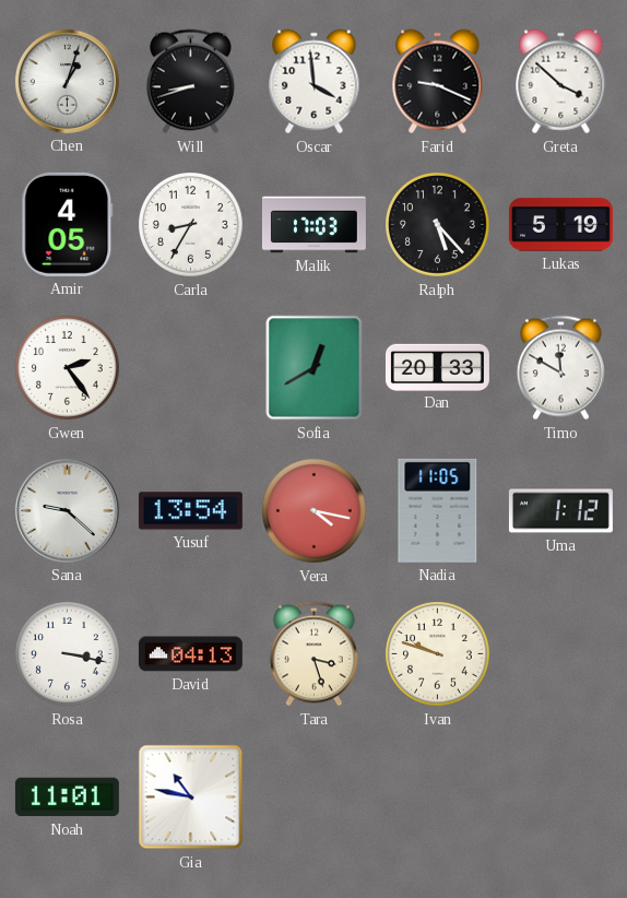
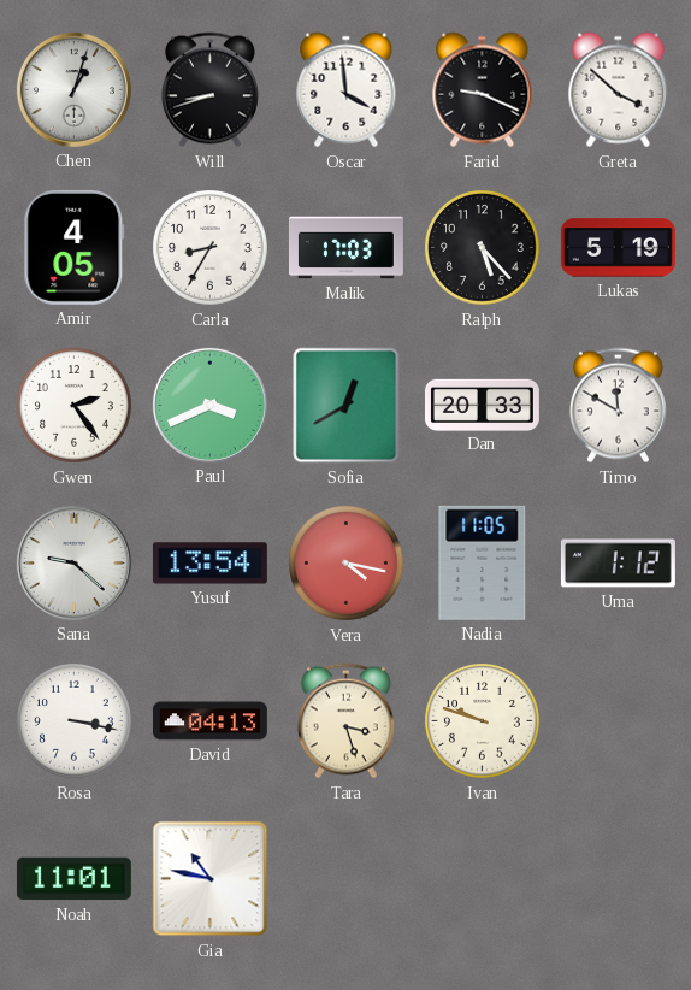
Paul: none -> 3:41
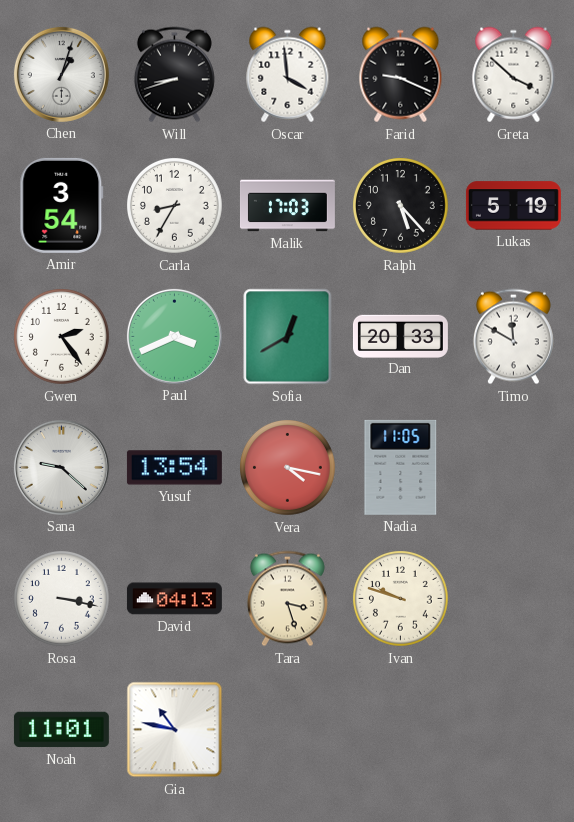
Amir: 4:05 -> 3:54
Uma: 1:12 -> none
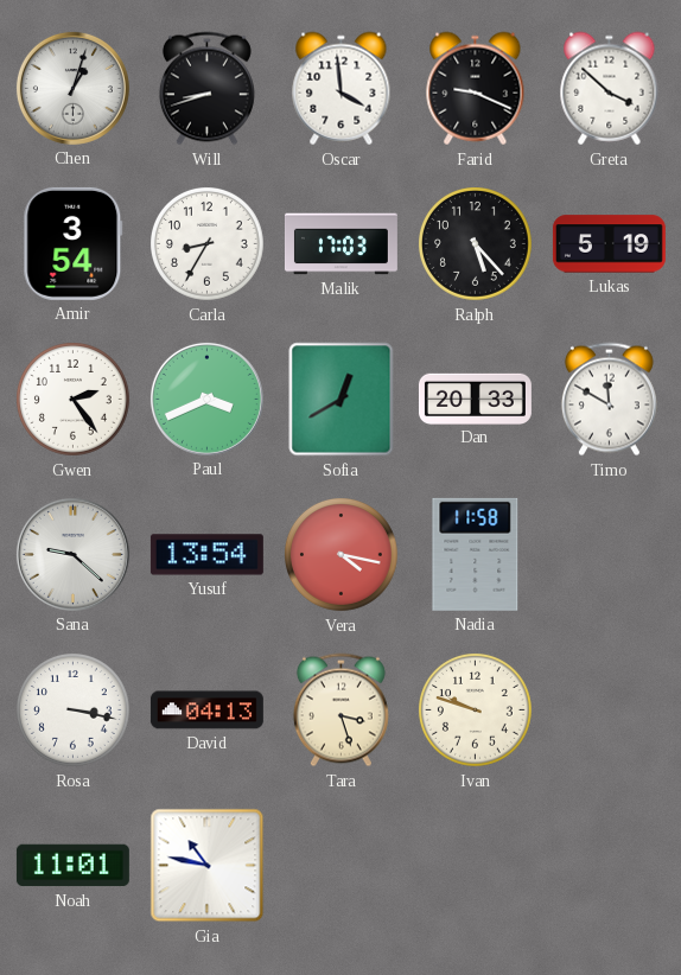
Nadia: 11:05 -> 11:58
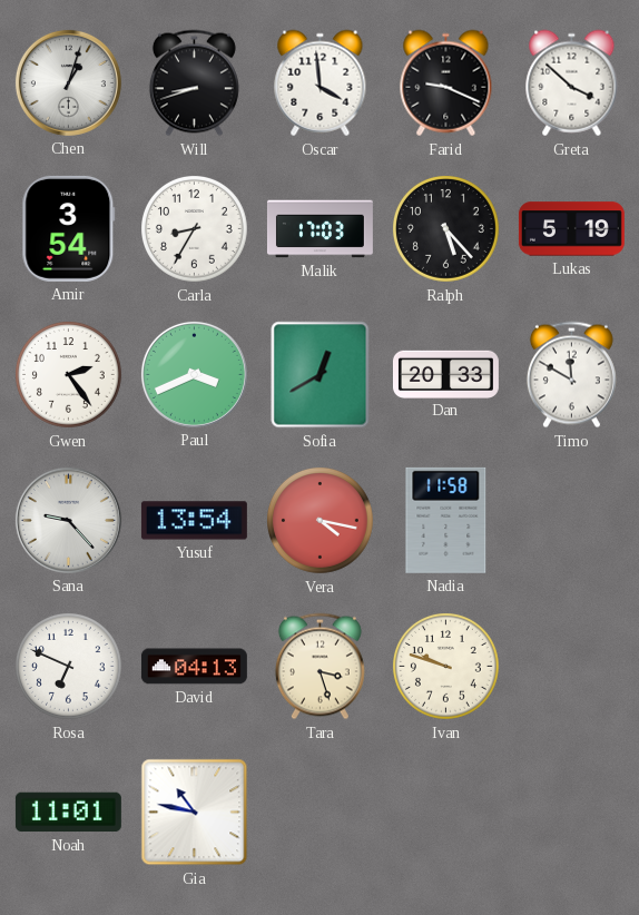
Sana: 9:22 -> 9:23
Rosa: 3:17 -> 6:49
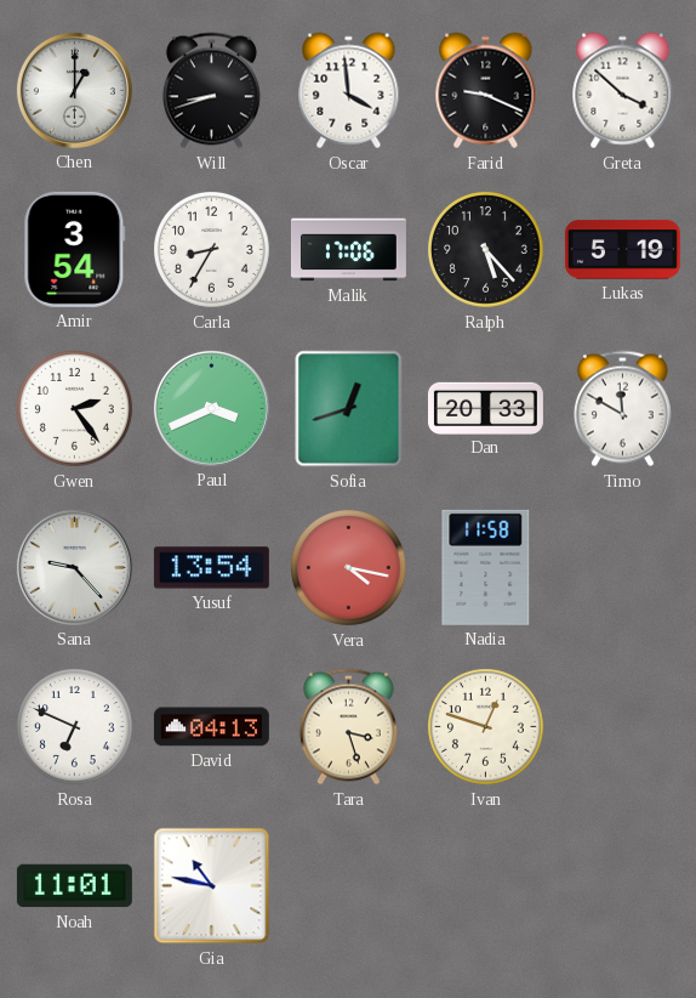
Chen: 1:03 -> 1:00
Malik: 17:03 -> 17:06
Sofia: 12:40 -> 12:42
Ivan: 9:48 -> 12:48
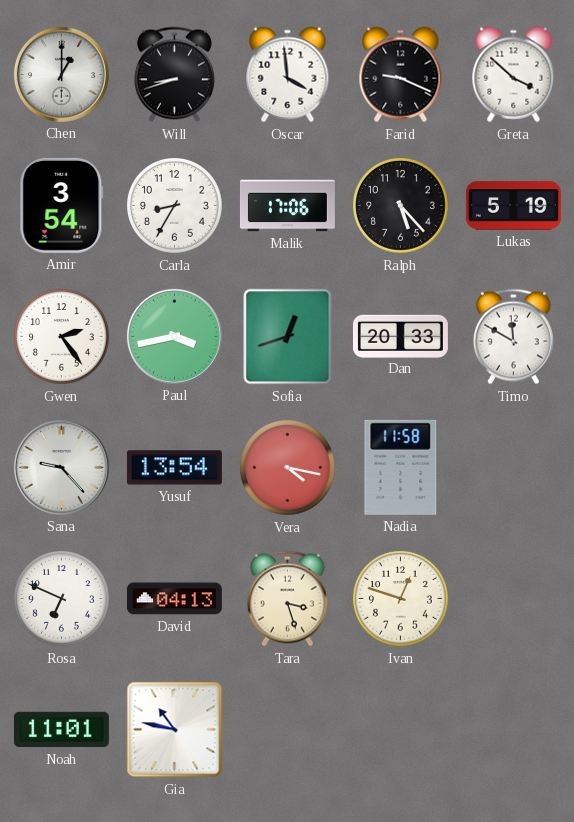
Paul: 3:41 -> 3:43
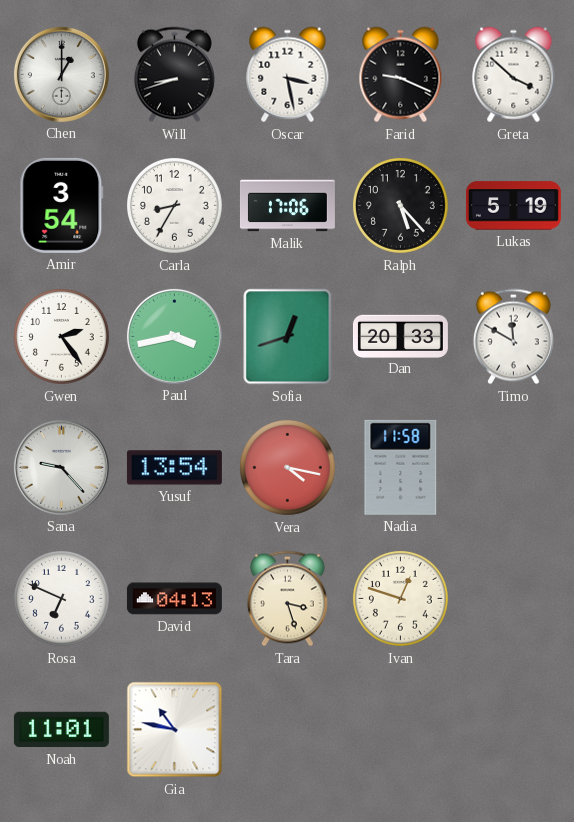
Oscar: 3:59 -> 3:28
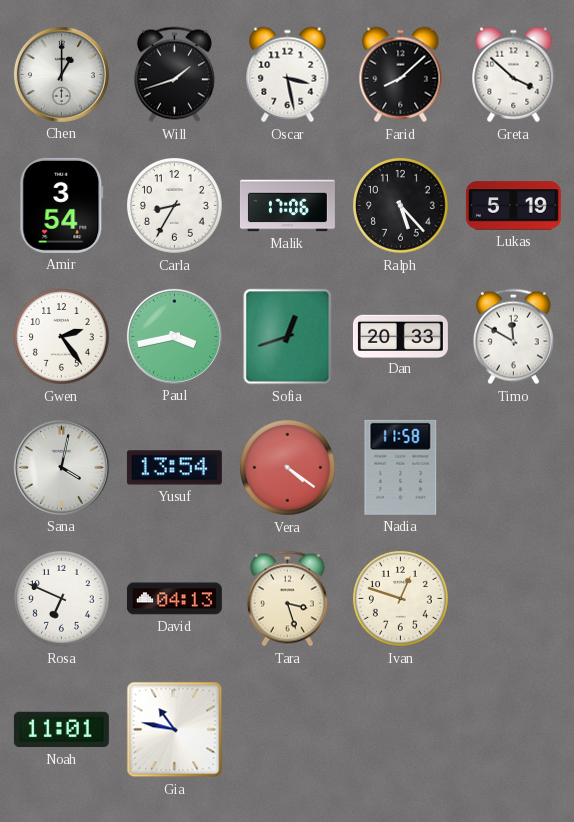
Will: 8:42 -> 1:42
Farid: 9:19 -> 8:08
Sana: 9:23 -> 4:02
Vera: 4:17 -> 4:21
